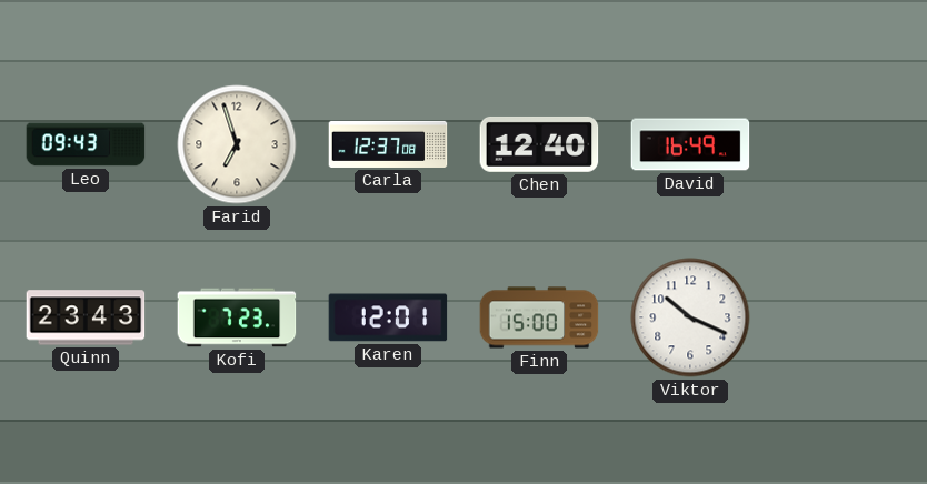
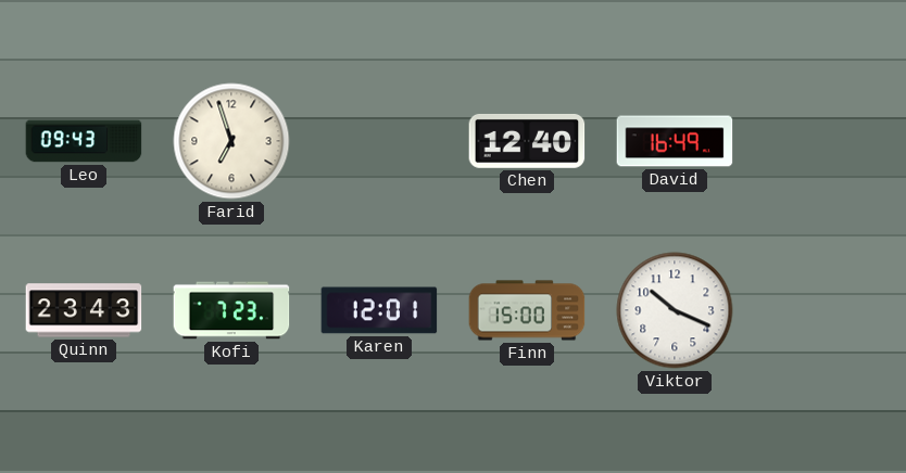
Carla: 12:37 -> none
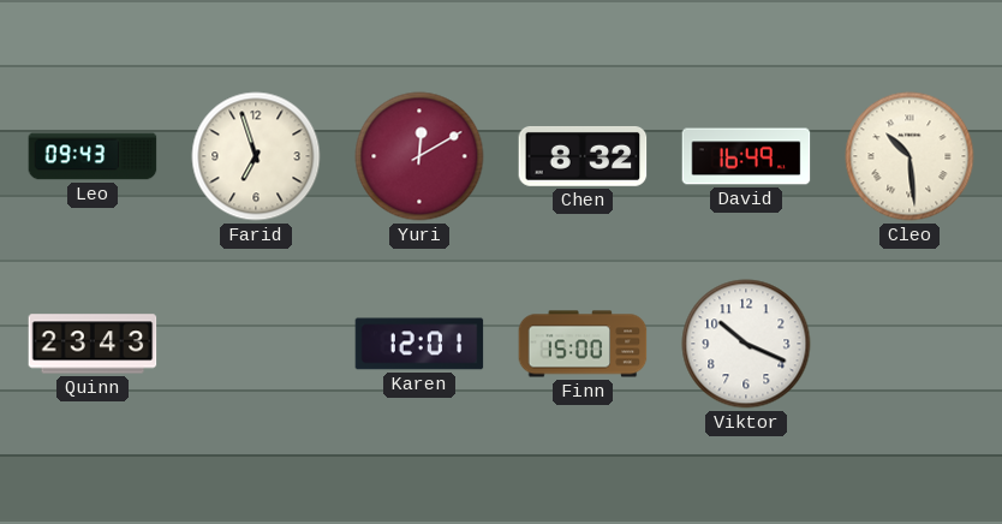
Yuri: none -> 12:10
Chen: 12:40 -> 8:32
Cleo: none -> 10:29
Kofi: 7:23 -> none
